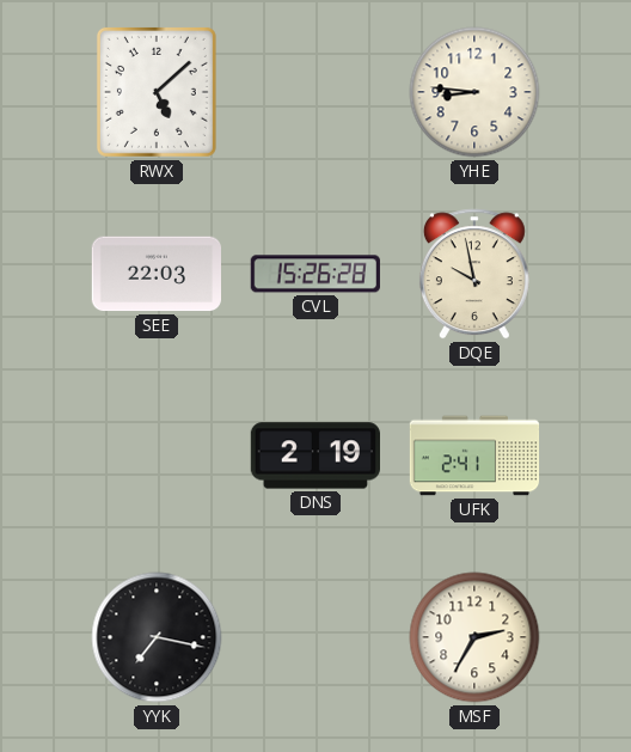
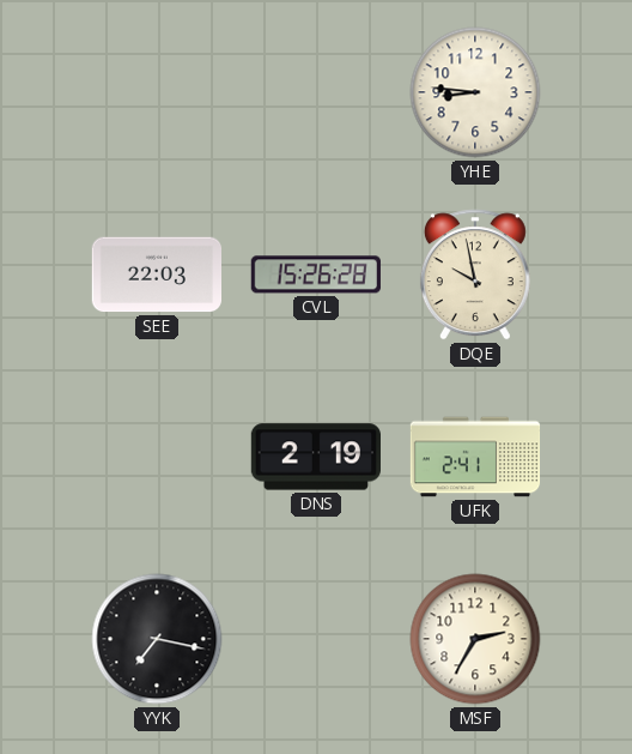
RWX: 5:08 -> none
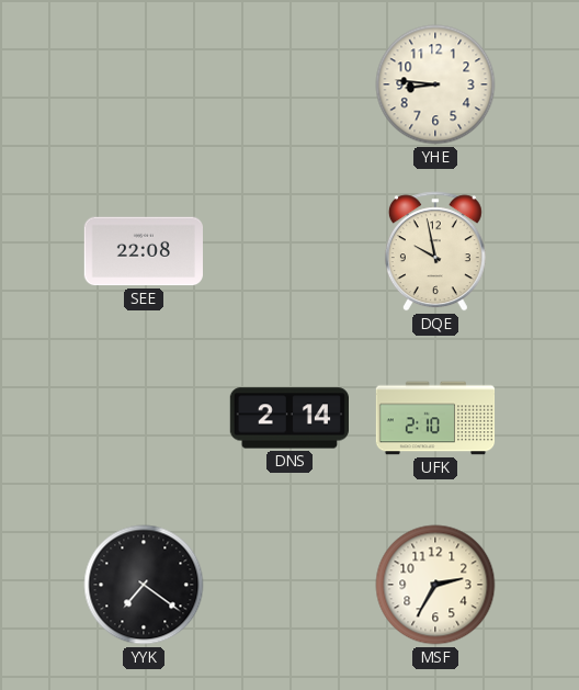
SEE: 22:03 -> 22:08
CVL: 15:26 -> none
DNS: 2:19 -> 2:14
UFK: 2:41 -> 2:10
YYK: 7:17 -> 7:21
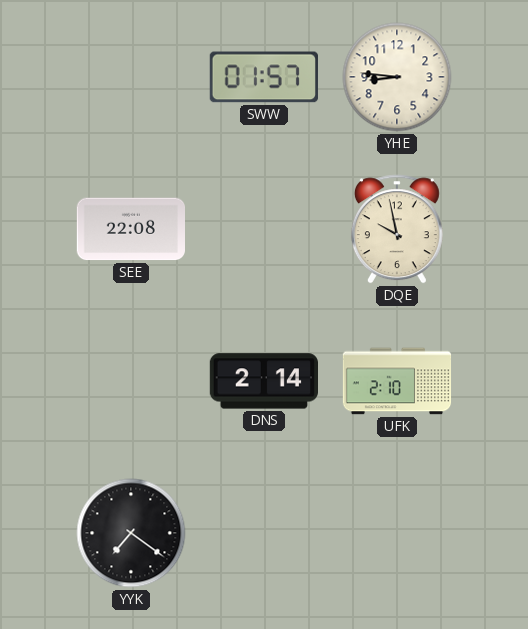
SWW: none -> 01:57
MSF: 2:35 -> none
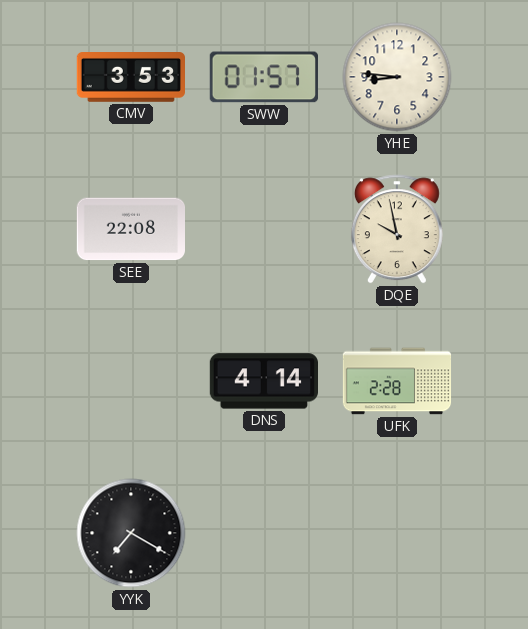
CMV: none -> 3:53
DNS: 2:14 -> 4:14
UFK: 2:10 -> 2:28
YYK: 7:21 -> 7:20
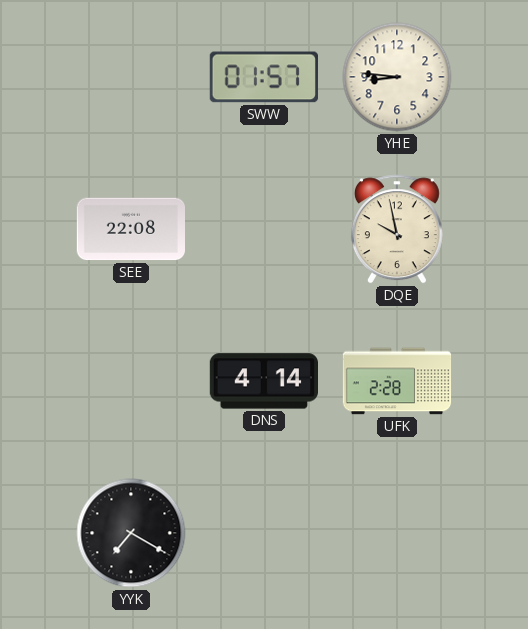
CMV: 3:53 -> none
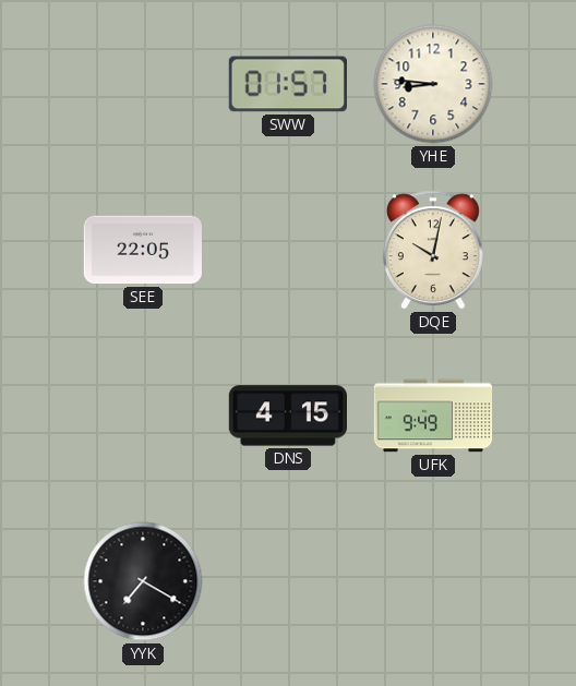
SEE: 22:08 -> 22:05
DQE: 9:58 -> 10:02
DNS: 4:14 -> 4:15
UFK: 2:28 -> 9:49
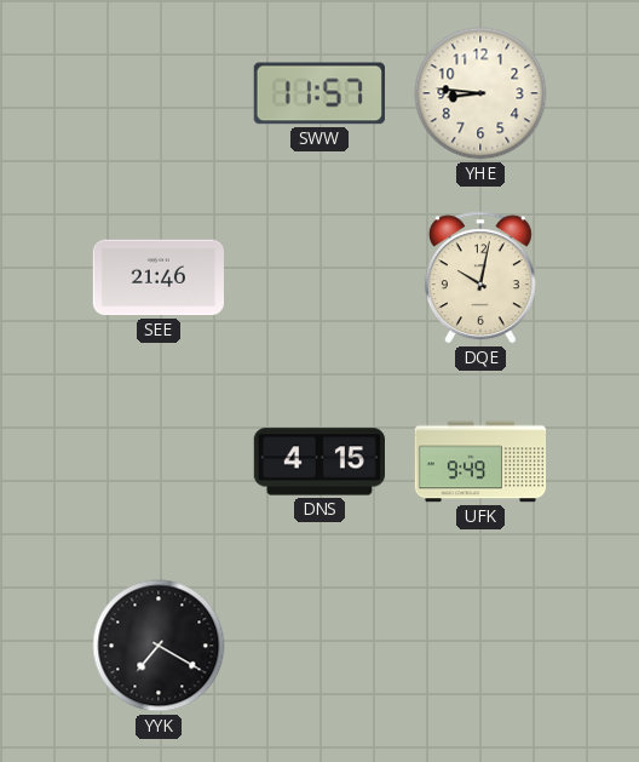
SWW: 01:57 -> 11:57
SEE: 22:05 -> 21:46
